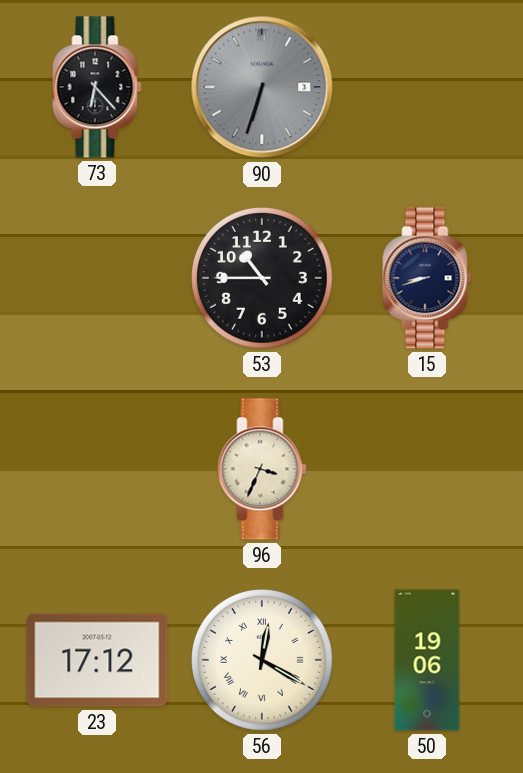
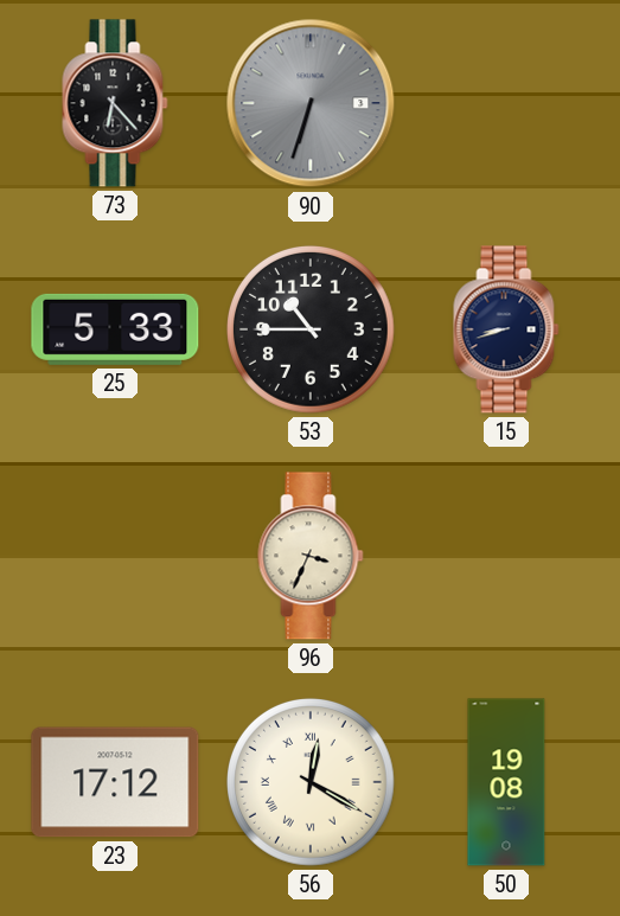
25: none -> 5:33
50: 19:06 -> 19:08
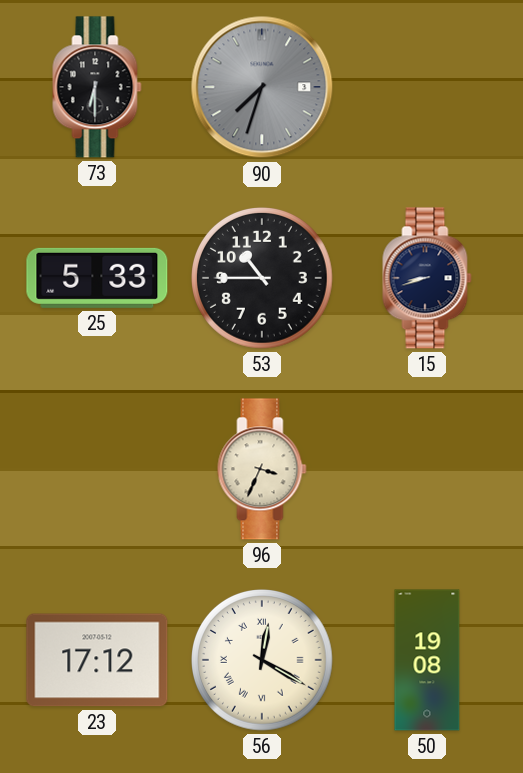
73: 6:23 -> 6:30
90: 6:33 -> 7:33
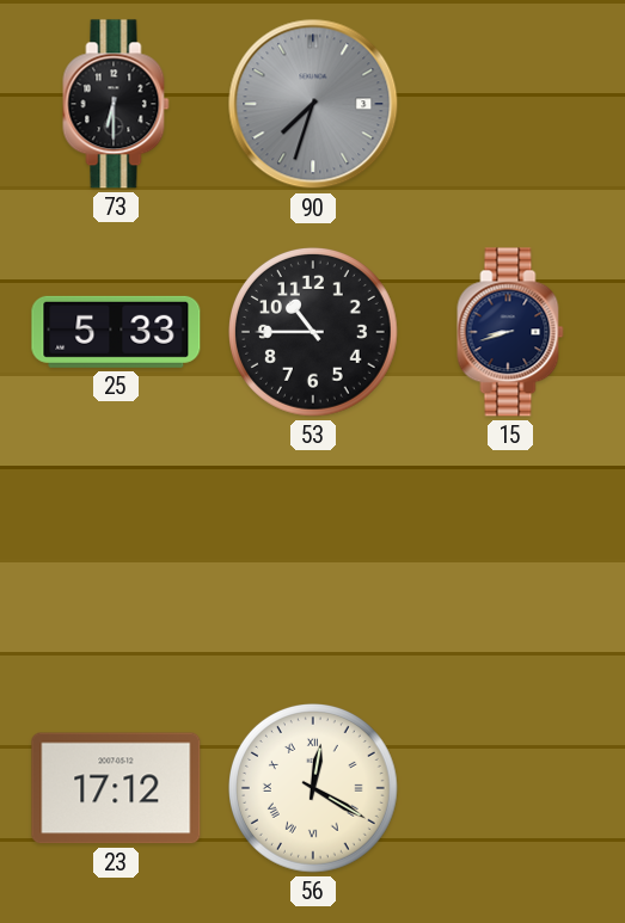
96: 3:34 -> none
50: 19:08 -> none
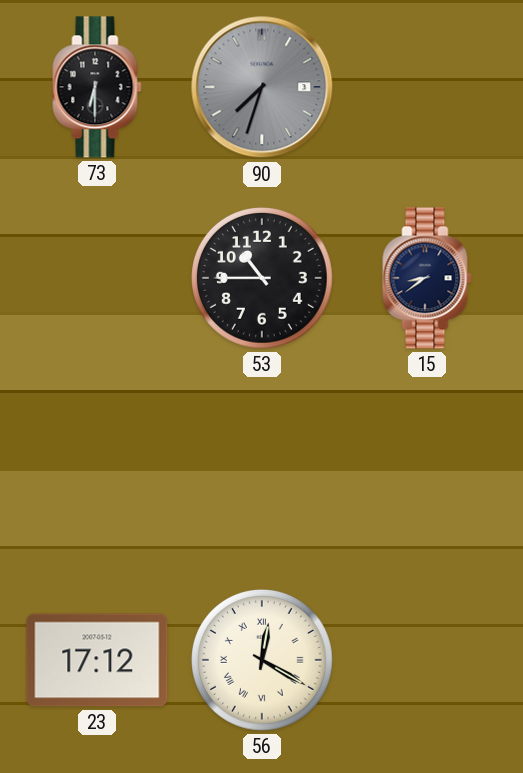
25: 5:33 -> none
15: 8:42 -> 8:39
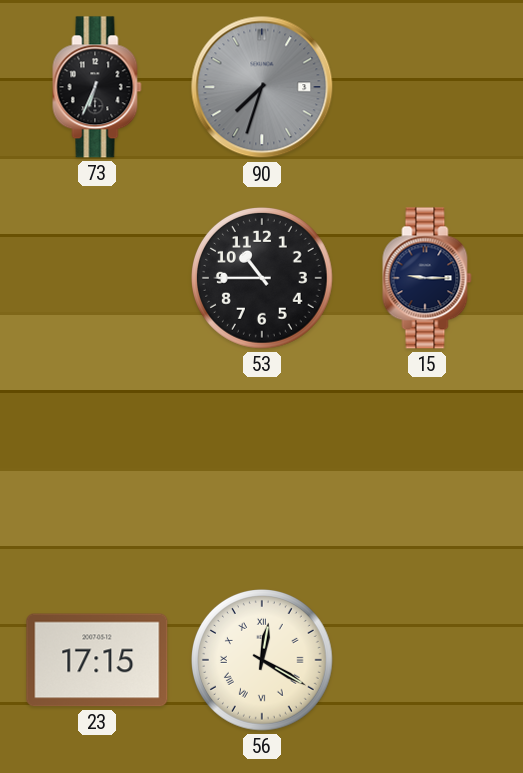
73: 6:30 -> 6:34
15: 8:39 -> 9:15
23: 17:12 -> 17:15
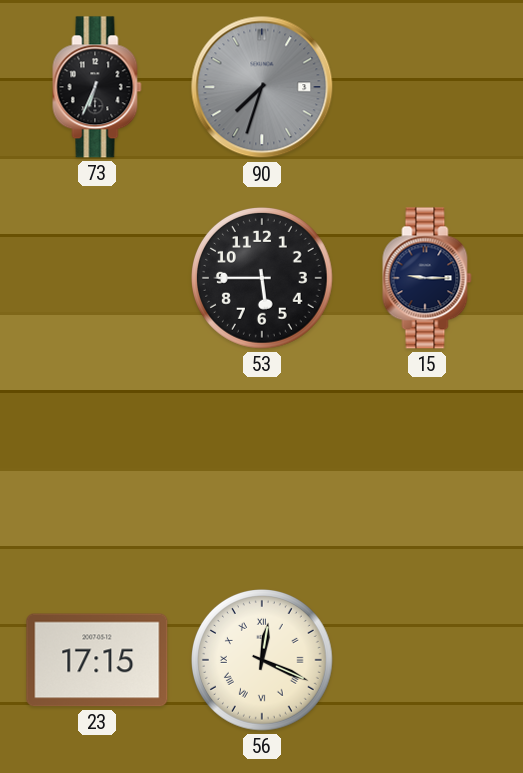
53: 10:45 -> 5:45
56: 12:20 -> 12:19
